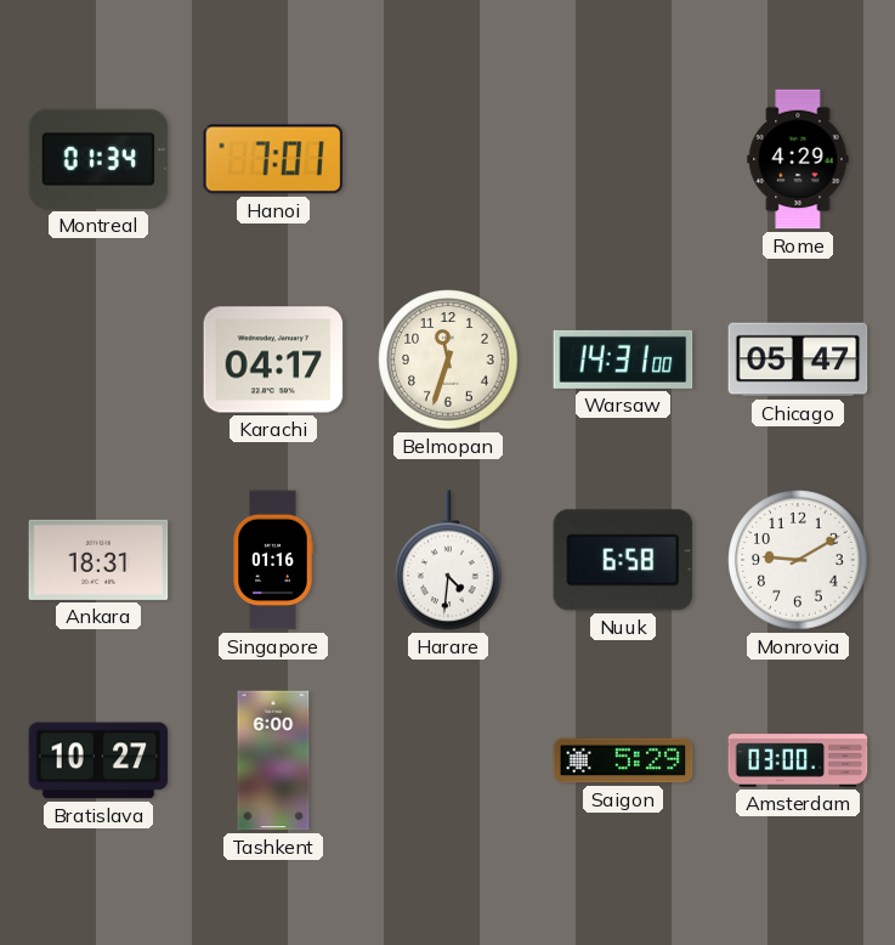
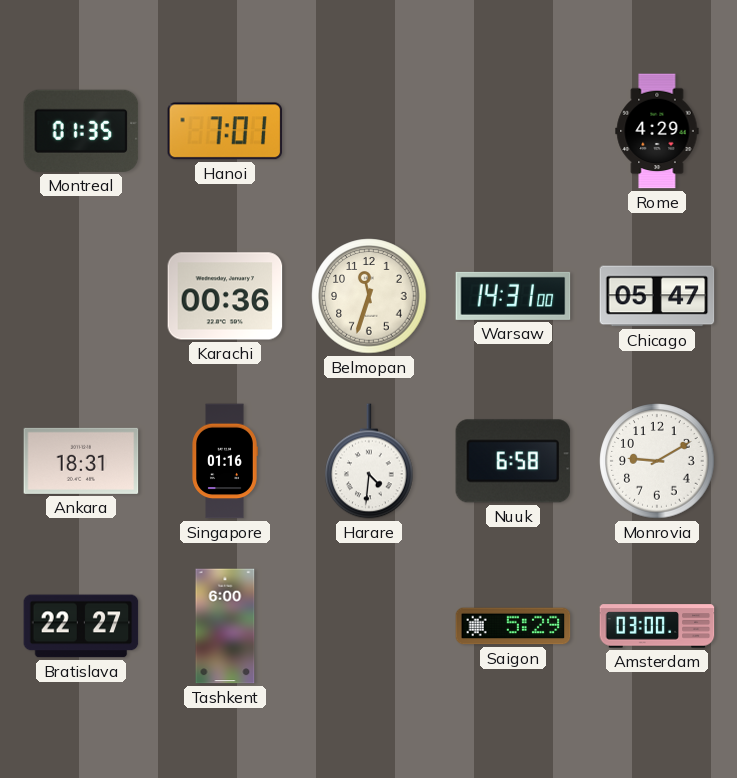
Montreal: 01:34 -> 01:35
Karachi: 04:17 -> 00:36
Bratislava: 10:27 -> 22:27
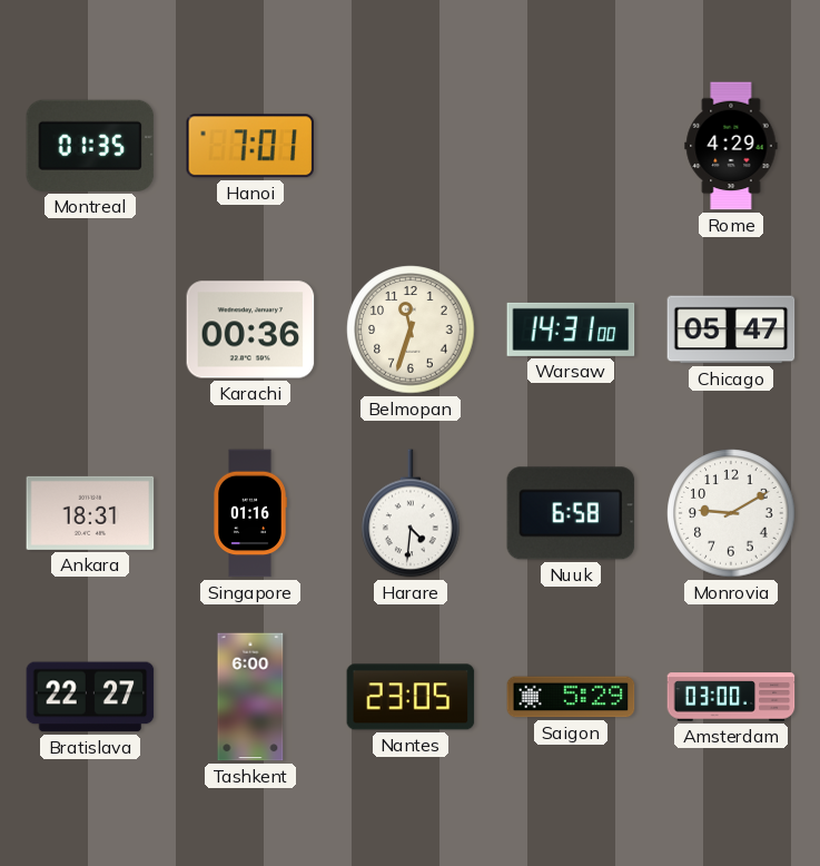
Nantes: none -> 23:05
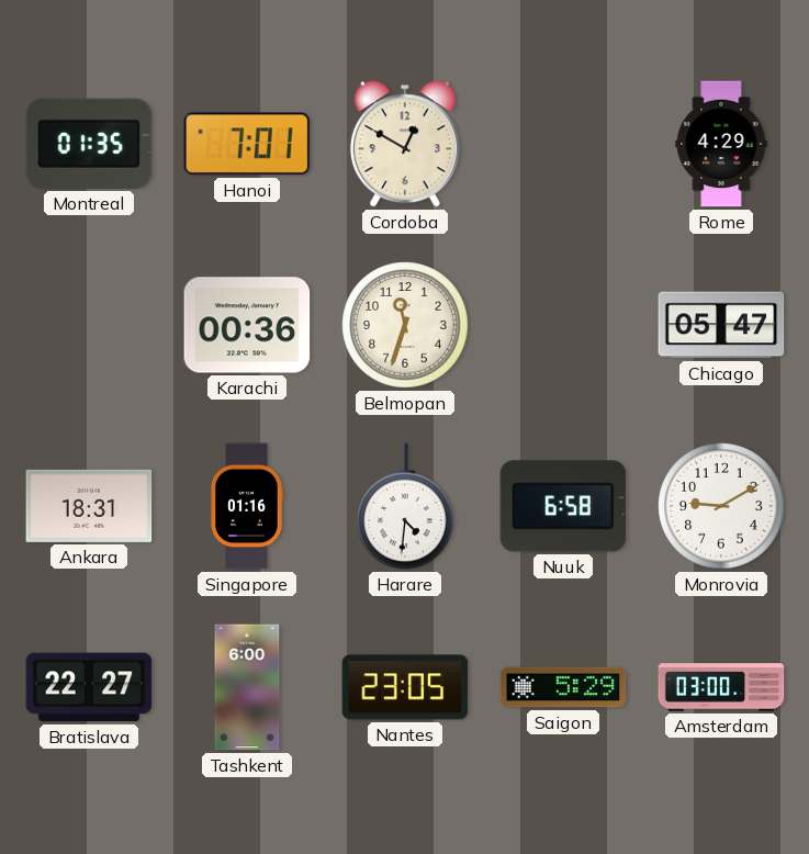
Cordoba: none -> 12:50
Warsaw: 14:31 -> none
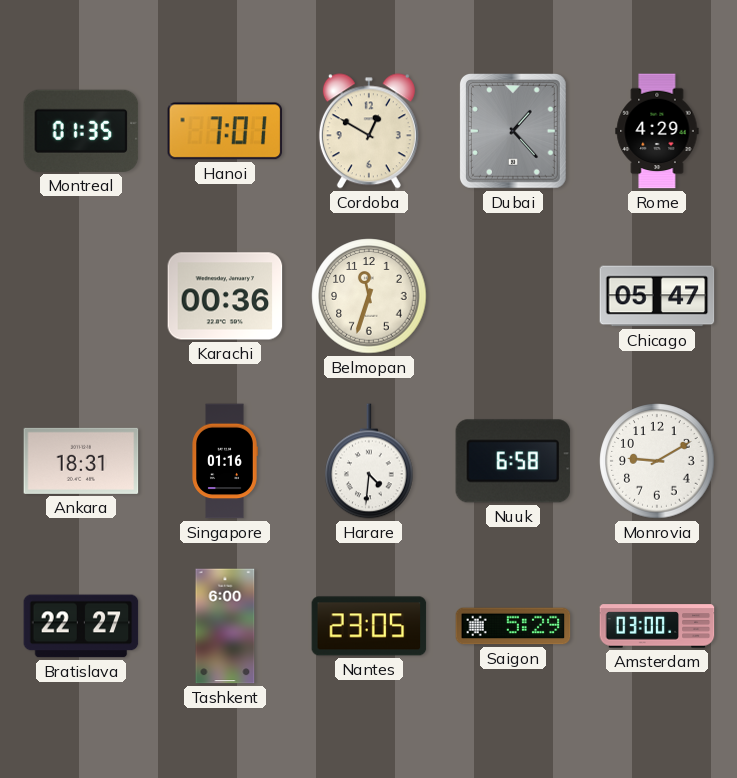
Dubai: none -> 1:23
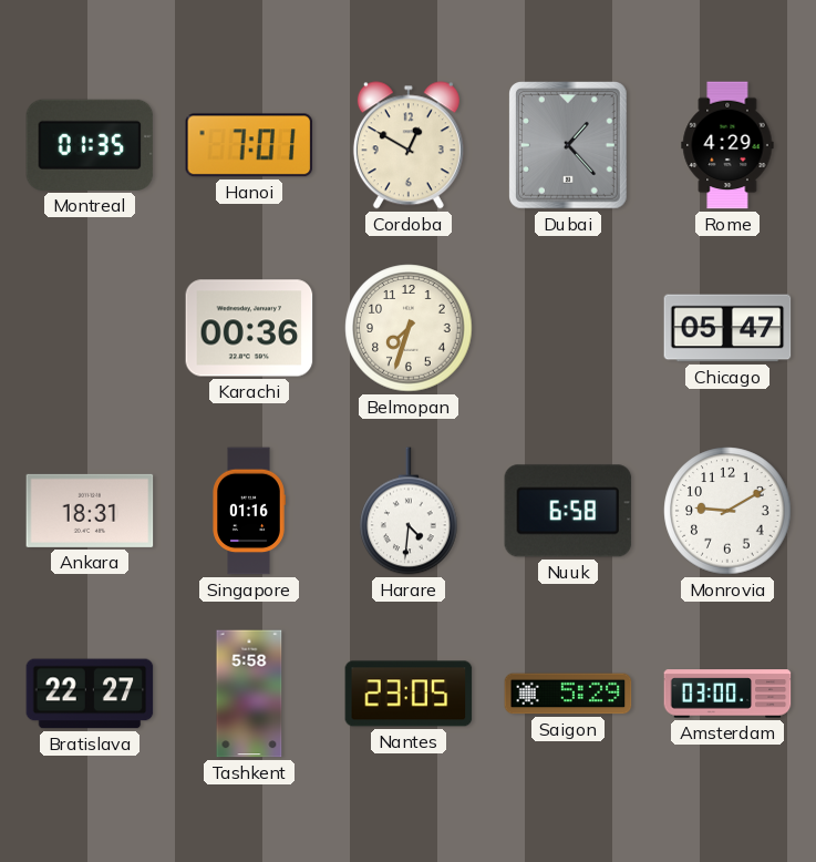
Belmopan: 11:33 -> 7:33
Tashkent: 6:00 -> 5:58
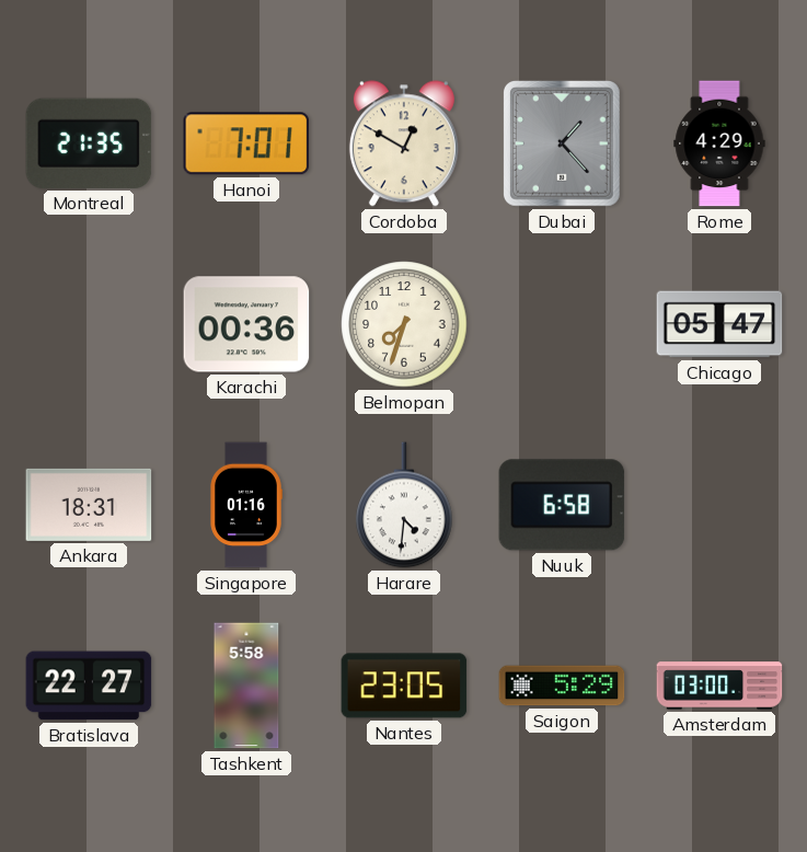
Montreal: 01:35 -> 21:35
Monrovia: 9:10 -> none
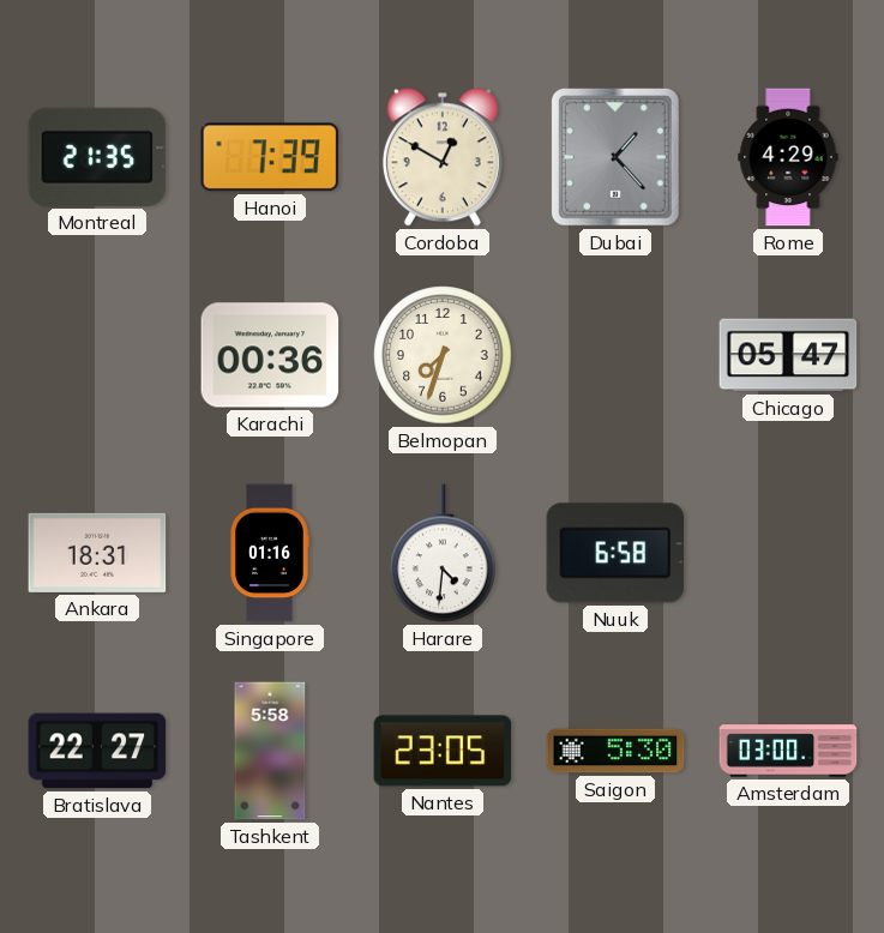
Hanoi: 7:01 -> 7:39
Saigon: 5:29 -> 5:30
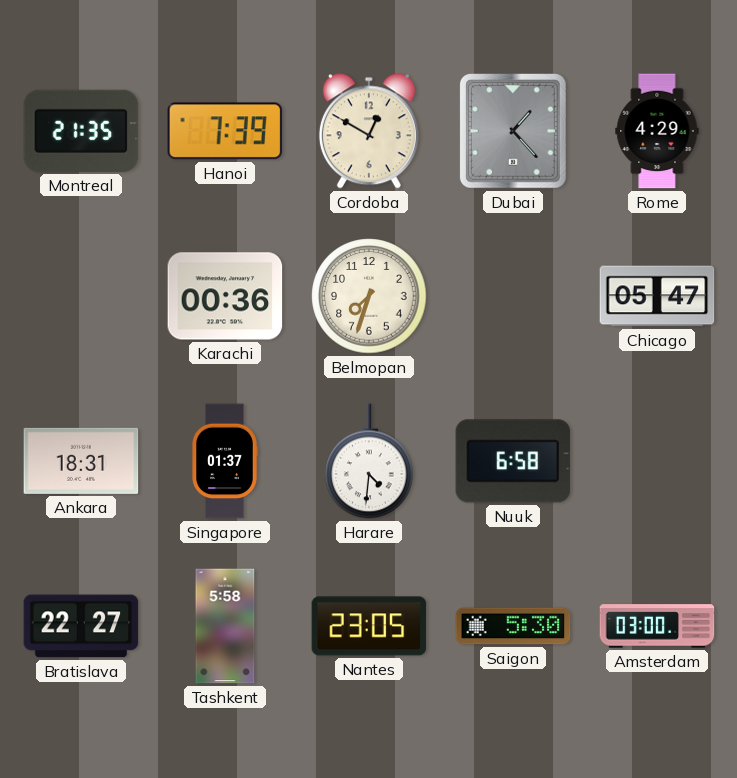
Singapore: 01:16 -> 01:37
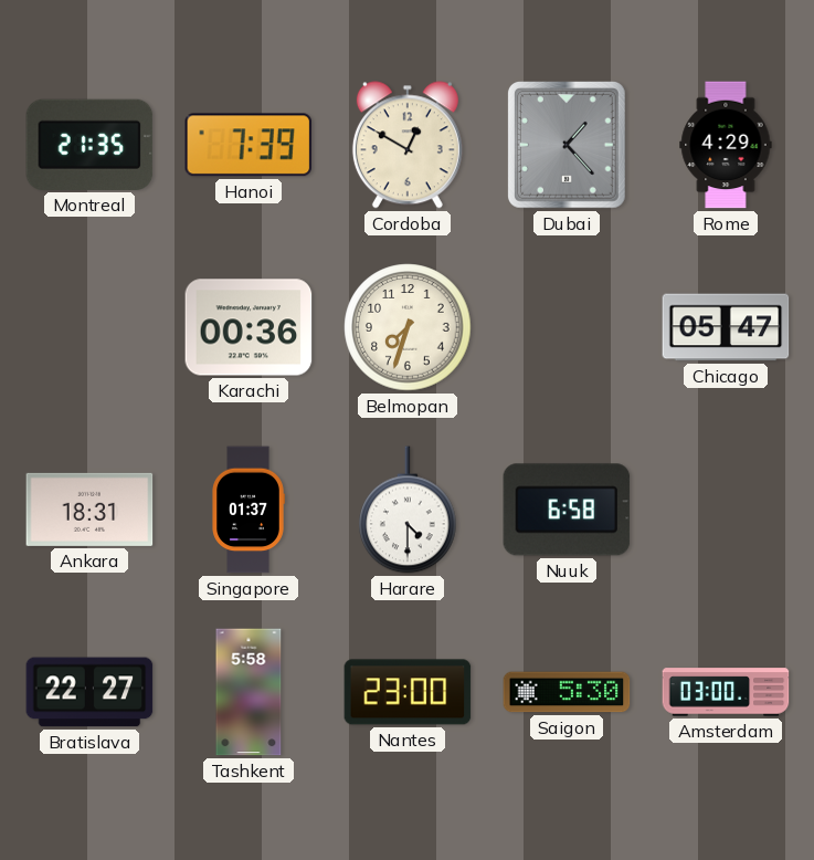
Harare: 4:31 -> 4:30
Nantes: 23:05 -> 23:00
